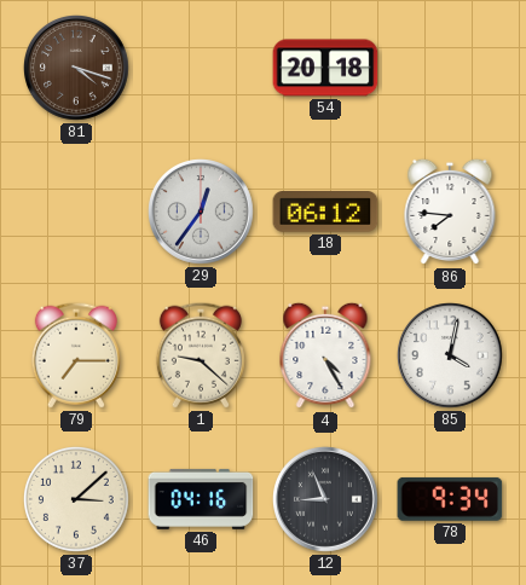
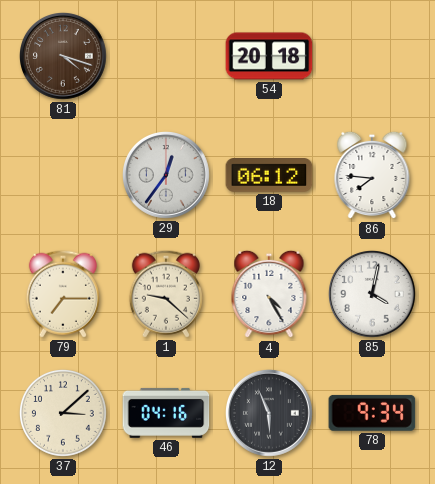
12: 8:56 -> 5:56
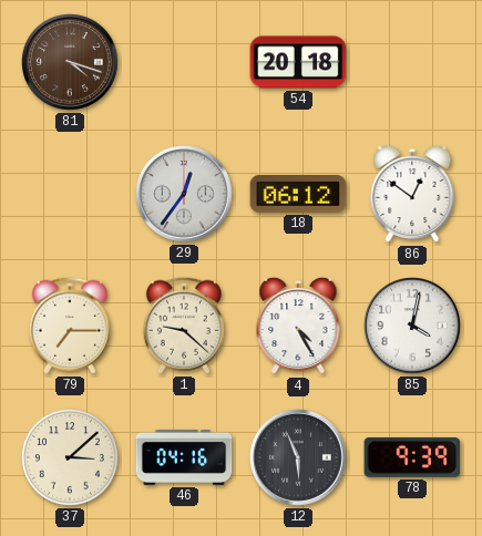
86: 7:46 -> 12:51
78: 9:34 -> 9:39
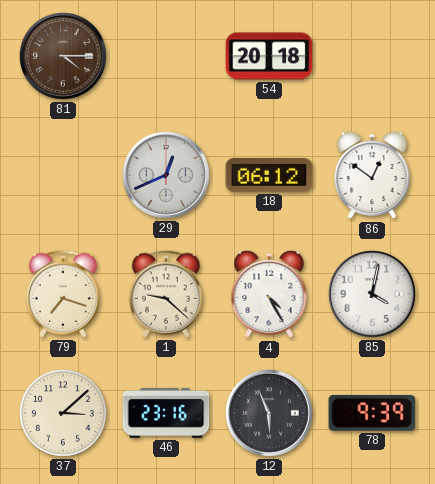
81: 4:18 -> 4:15
29: 12:36 -> 12:41
79: 7:15 -> 7:18
46: 04:16 -> 23:16
